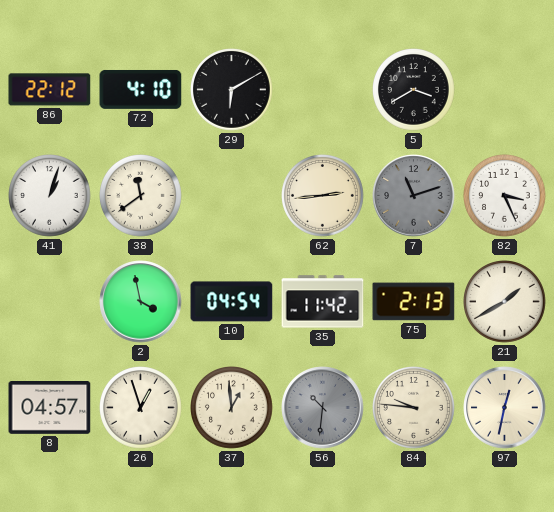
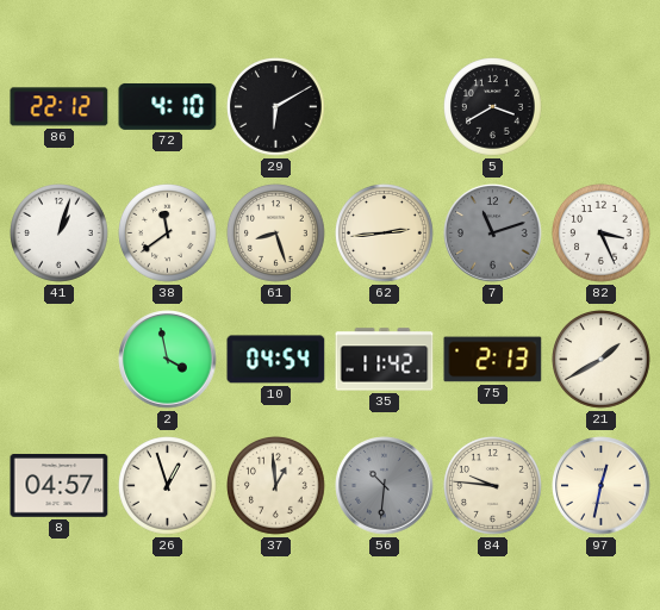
61: none -> 8:27
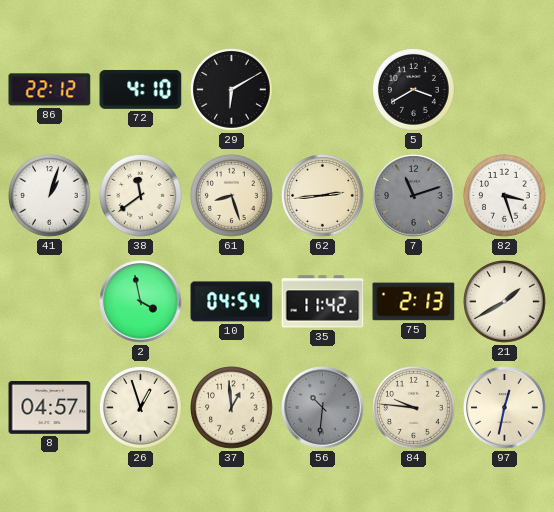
82: 3:26 -> 3:27
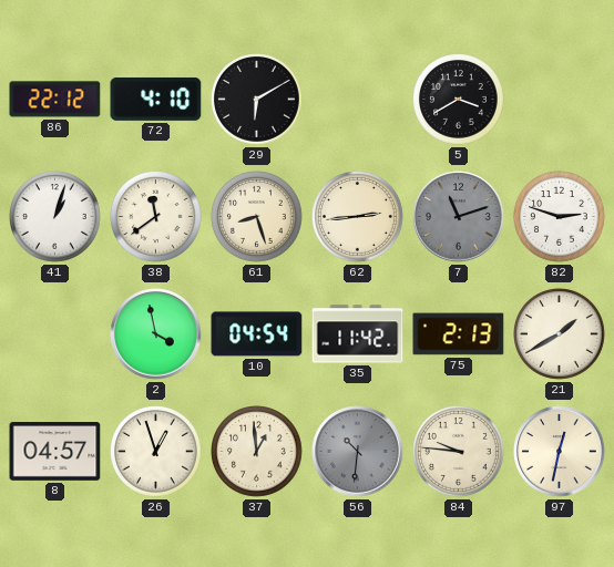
82: 3:27 -> 2:48
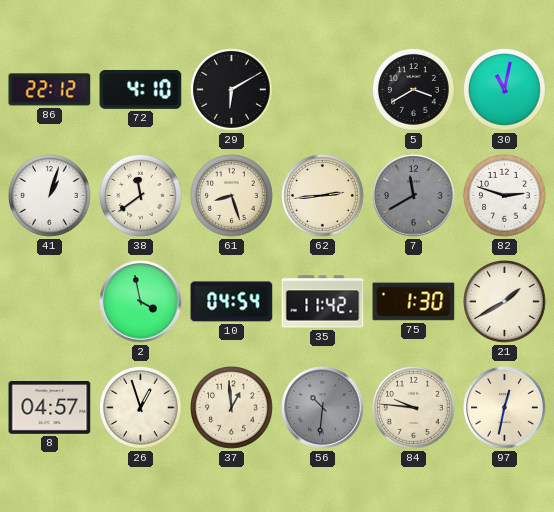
30: none -> 11:02
7: 11:12 -> 11:40
75: 2:13 -> 1:30
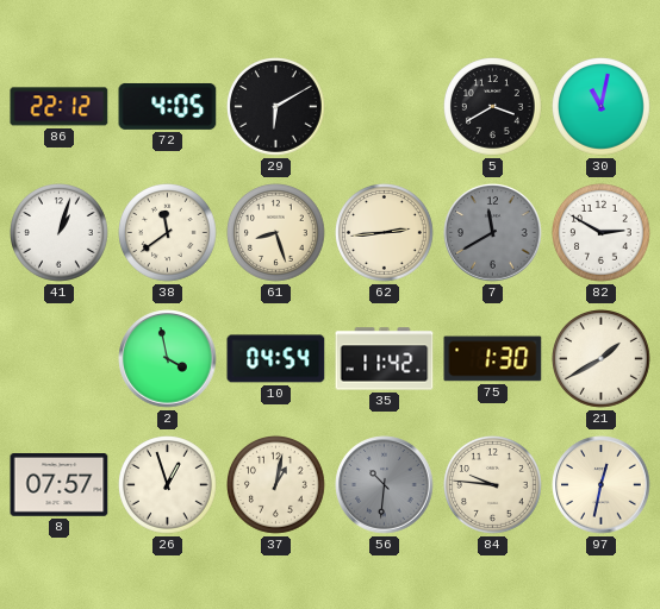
72: 4:10 -> 4:05
82: 2:48 -> 2:50
8: 04:57 -> 07:57
37: 12:59 -> 1:02
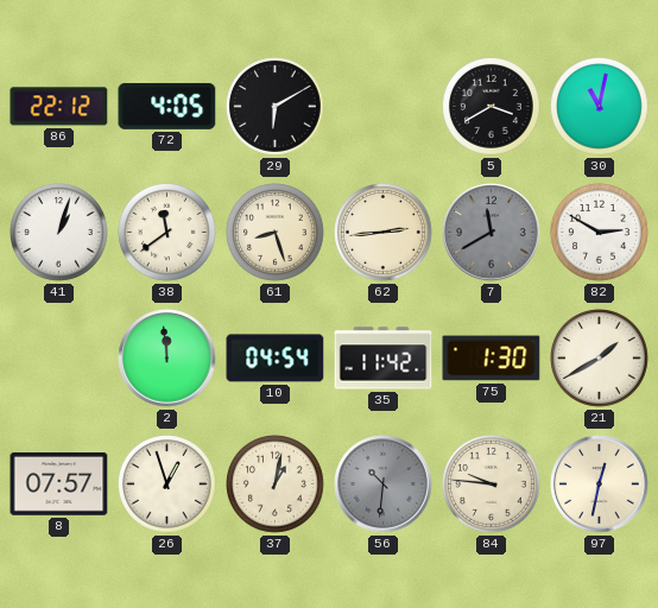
2: 3:58 -> 11:59
